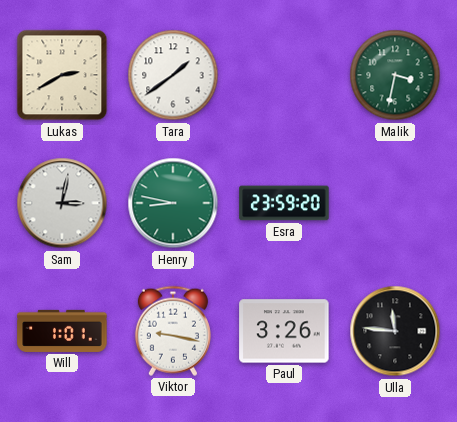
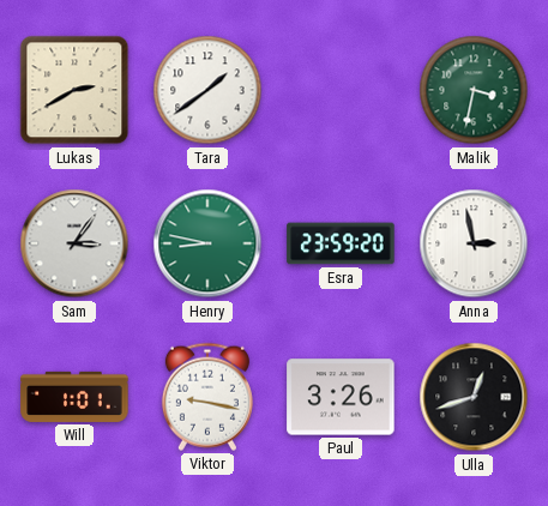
Sam: 3:02 -> 3:06
Anna: none -> 2:58
Ulla: 11:46 -> 12:42
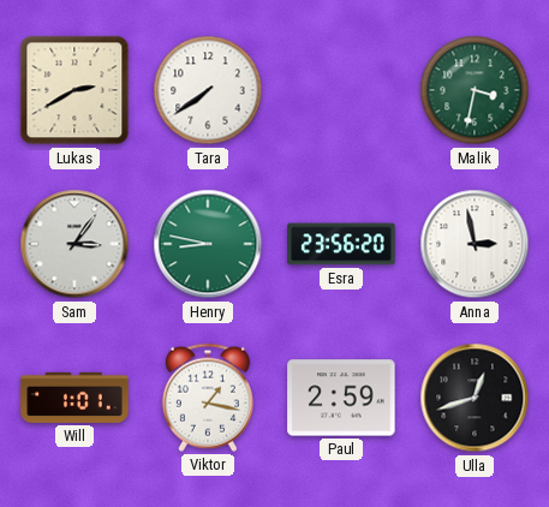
Tara: 1:39 -> 7:39
Esra: 23:59 -> 23:56
Viktor: 9:17 -> 1:17
Paul: 3:26 -> 2:59
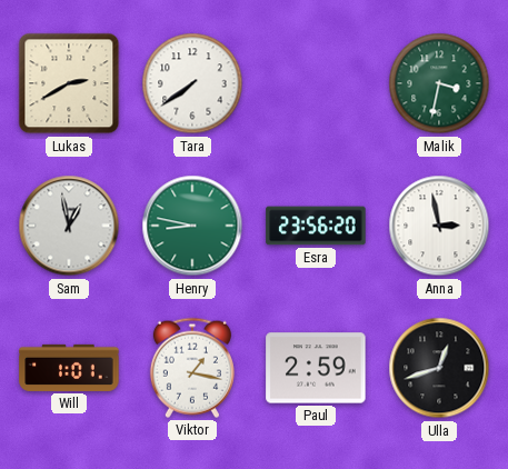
Sam: 3:06 -> 12:58
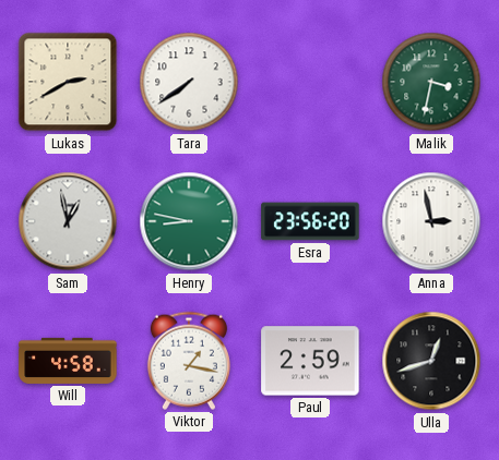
Will: 1:01 -> 4:58
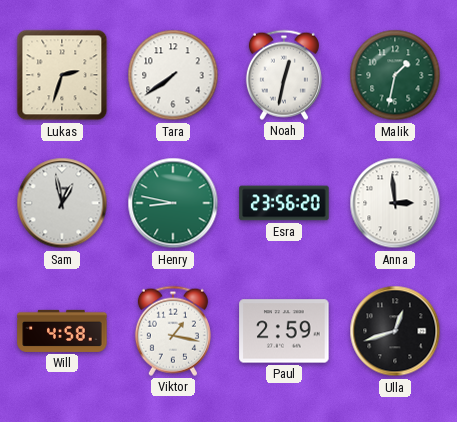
Lukas: 2:40 -> 2:33
Noah: none -> 12:32
Malik: 3:32 -> 1:32
Anna: 2:58 -> 2:59
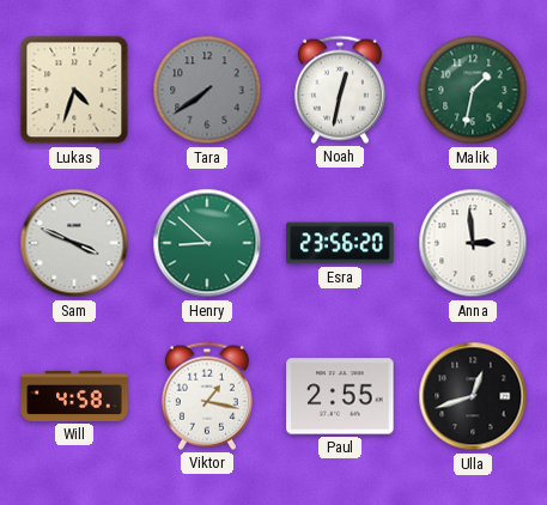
Lukas: 2:33 -> 4:33
Tara dial: white -> grey
Sam: 12:58 -> 3:49
Henry: 8:47 -> 8:52
Paul: 2:59 -> 2:55
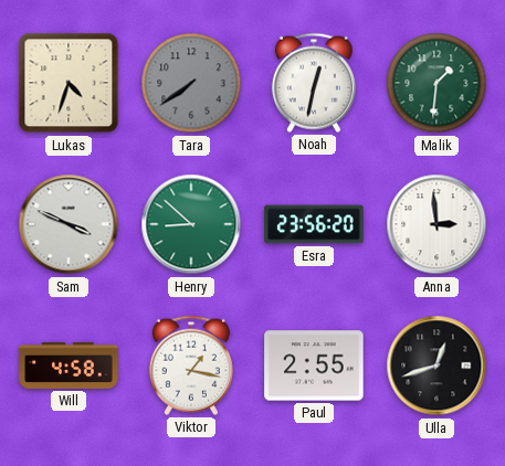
Malik: 1:32 -> 1:31
